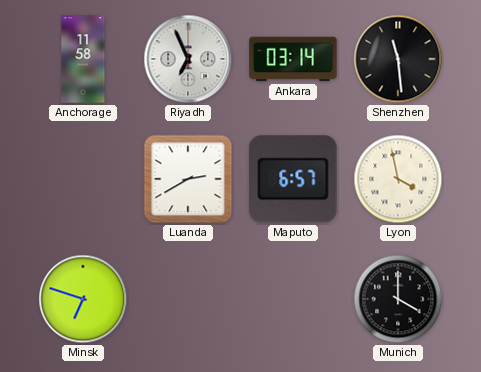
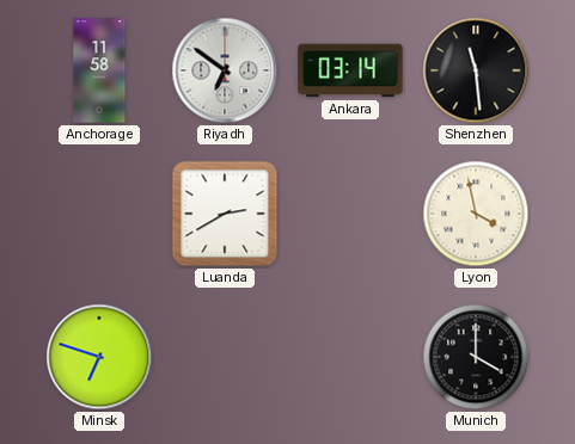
Riyadh: 6:56 -> 6:51
Maputo: 6:57 -> none
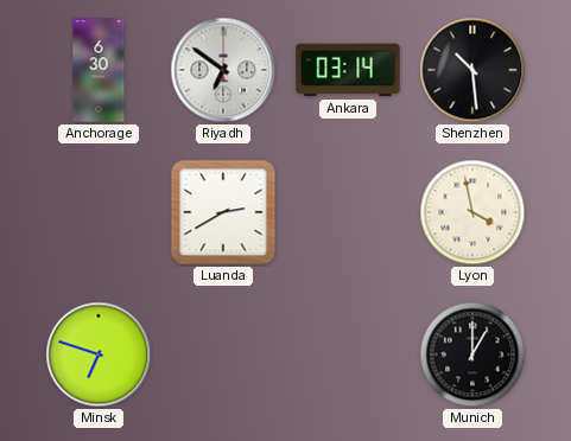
Anchorage: 11:58 -> 6:30
Shenzhen: 11:29 -> 10:29
Munich: 4:00 -> 1:00
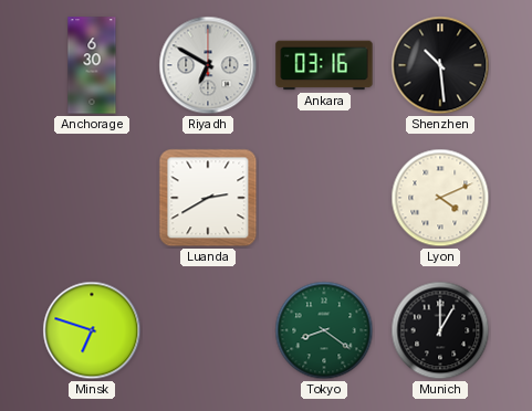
Riyadh: 6:51 -> 6:50
Ankara: 03:14 -> 03:16
Lyon: 3:58 -> 4:11
Tokyo: none -> 8:21
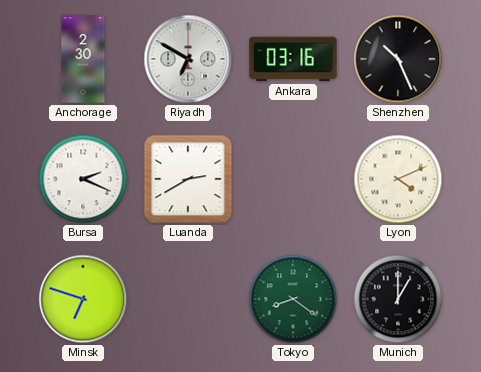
Anchorage: 6:30 -> 2:30
Shenzhen: 10:29 -> 10:26
Bursa: none -> 2:19
